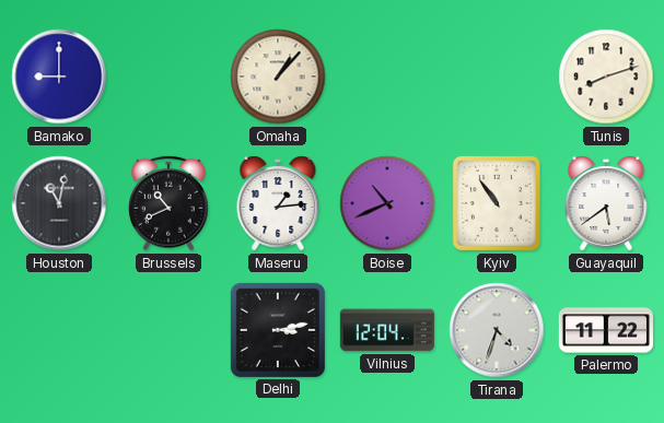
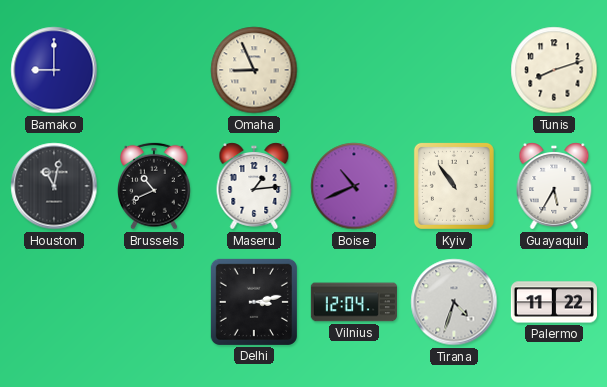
Omaha: 1:07 -> 8:56
Guayaquil: 5:39 -> 5:35
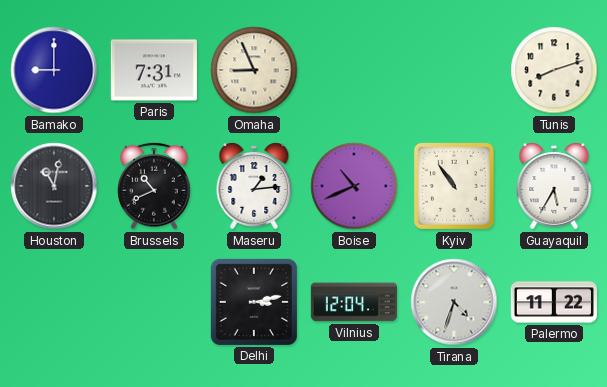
Paris: none -> 7:31
